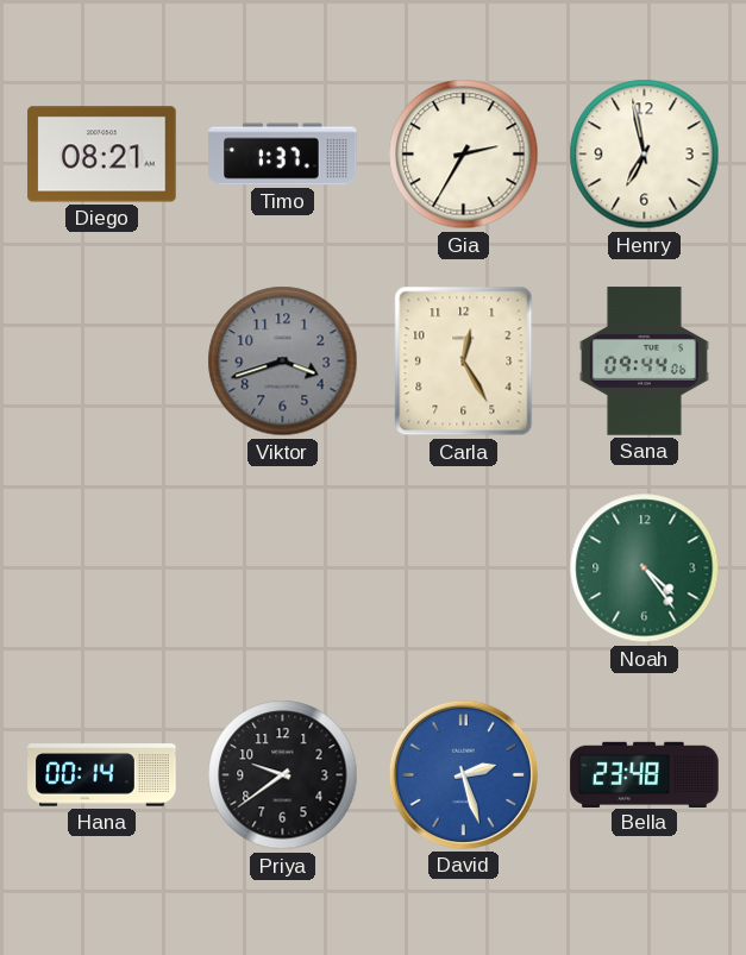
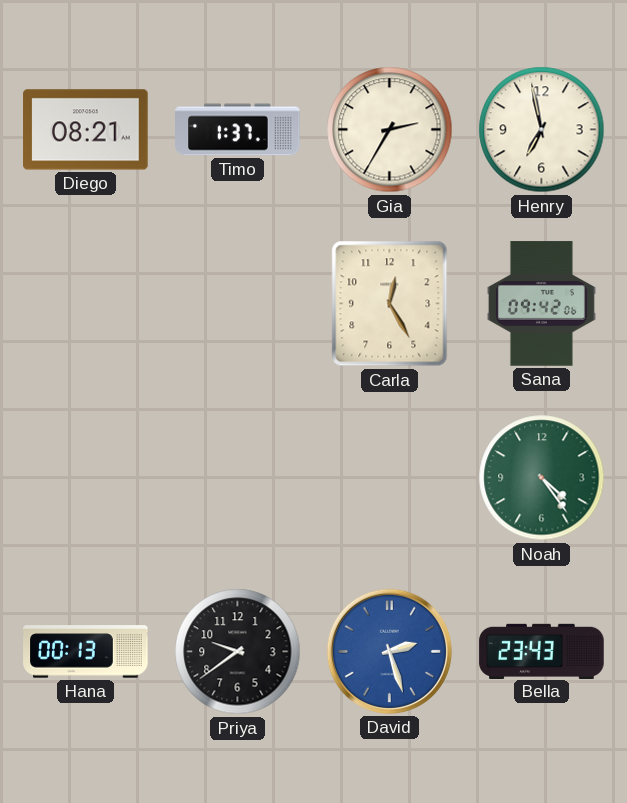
Viktor: 3:42 -> none
Sana: 09:44 -> 09:42
Hana: 00:14 -> 00:13
Bella: 23:48 -> 23:43
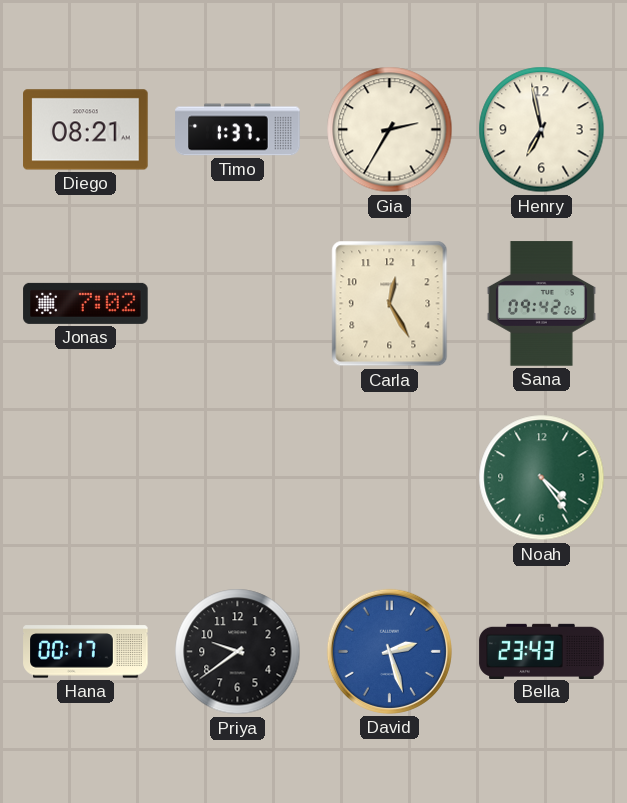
Jonas: none -> 7:02
Hana: 00:13 -> 00:17
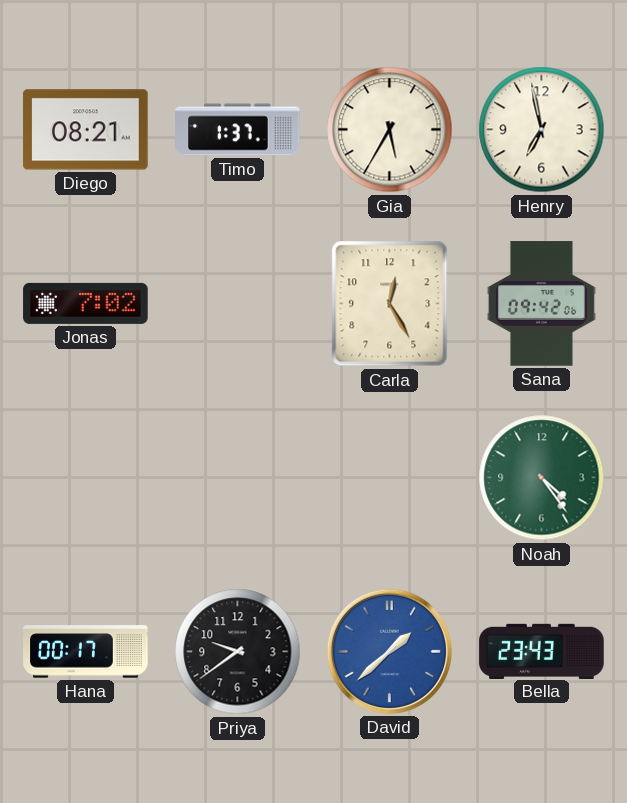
Gia: 2:35 -> 5:35
David: 2:27 -> 1:38
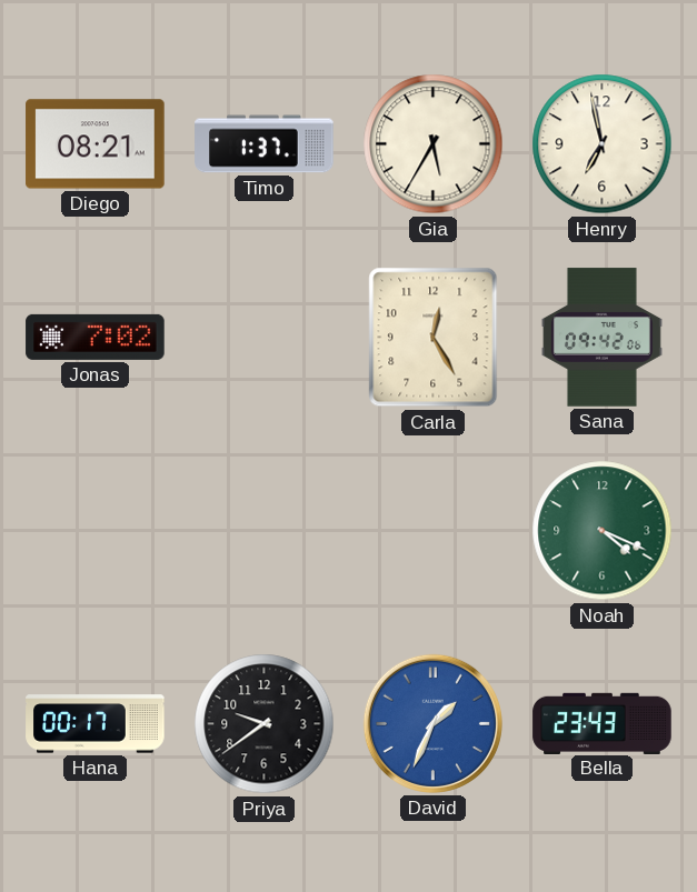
Noah: 4:24 -> 4:19
David: 1:38 -> 1:34
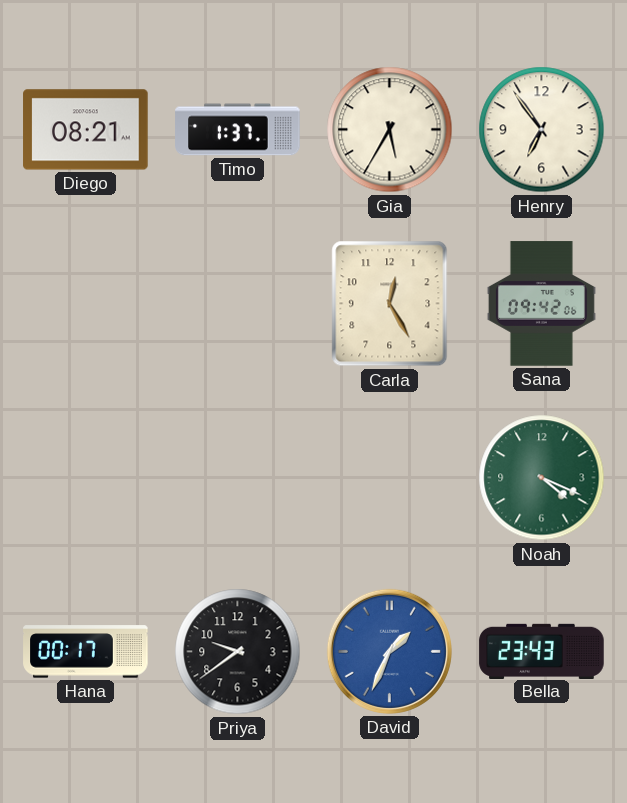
Henry: 6:58 -> 6:54
Jonas: 7:02 -> none
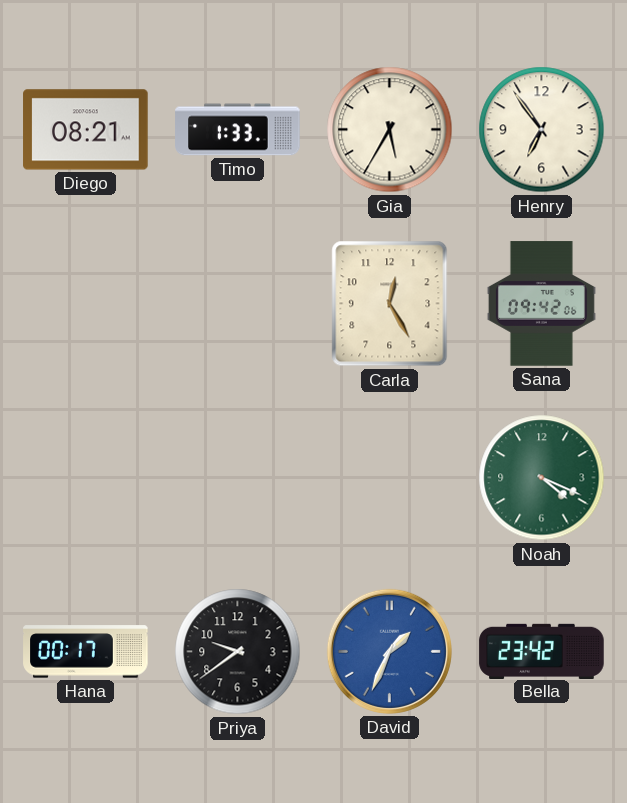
Timo: 1:37 -> 1:33
Bella: 23:43 -> 23:42
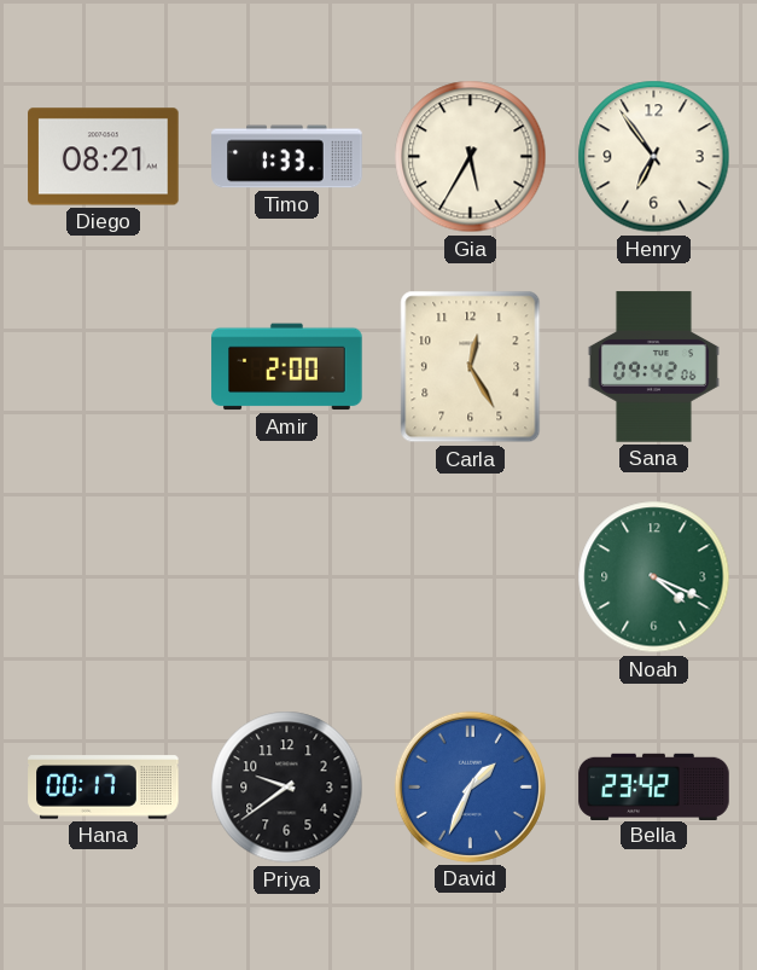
Amir: none -> 2:00
